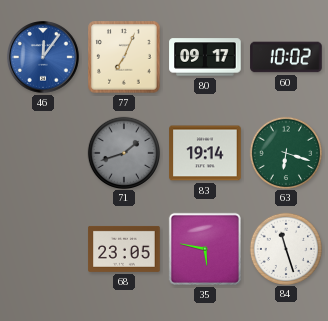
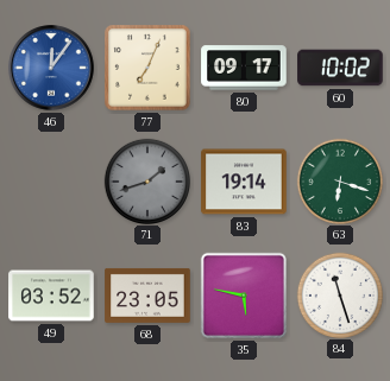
49: none -> 03:52
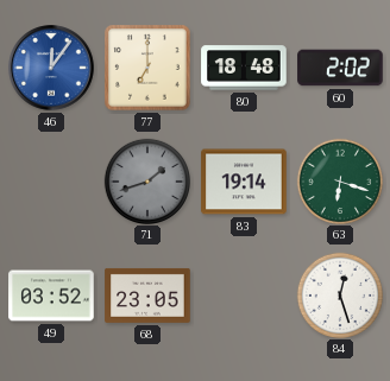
77: 7:04 -> 7:00
80: 09:17 -> 18:48
60: 10:02 -> 2:02
35: 5:47 -> none
84: 11:27 -> 12:27
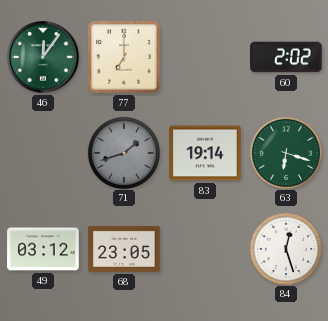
46 dial: blue -> green
80: 18:48 -> none
49: 03:52 -> 03:12
